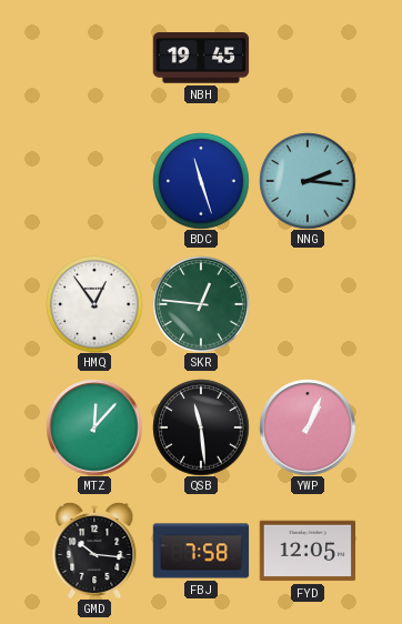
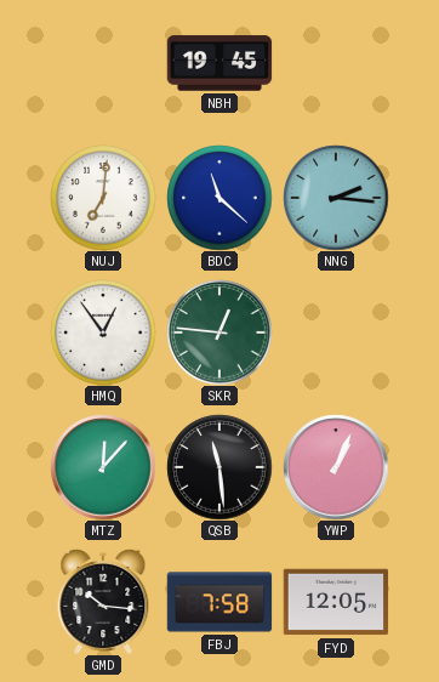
NUJ: none -> 7:01
BDC: 11:27 -> 11:22
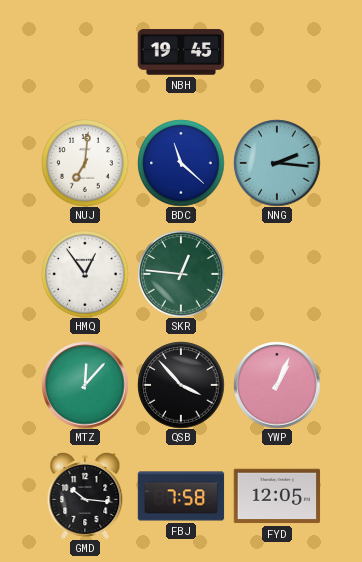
QSB: 11:29 -> 3:53
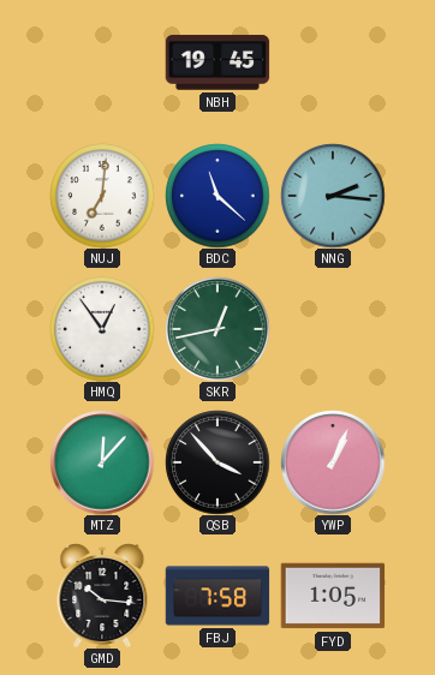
SKR: 12:46 -> 12:43
FYD: 12:05 -> 1:05
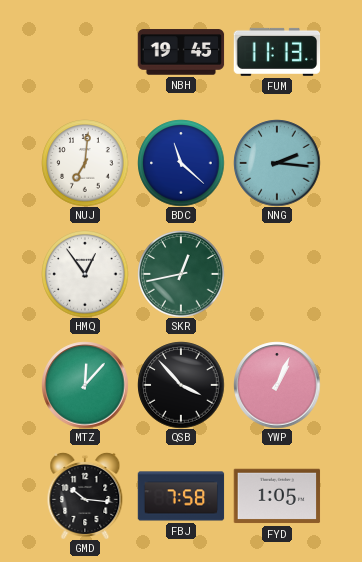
FUM: none -> 11:13
